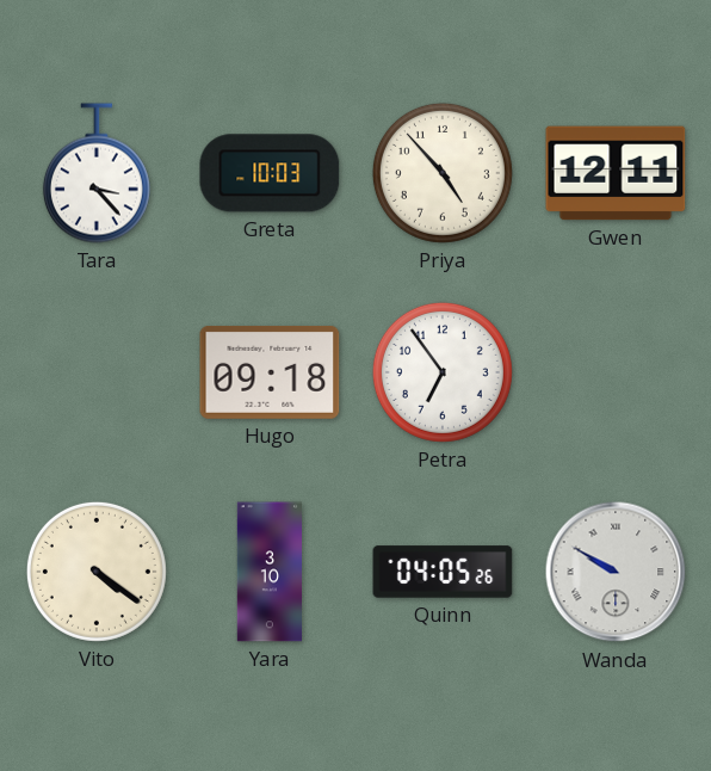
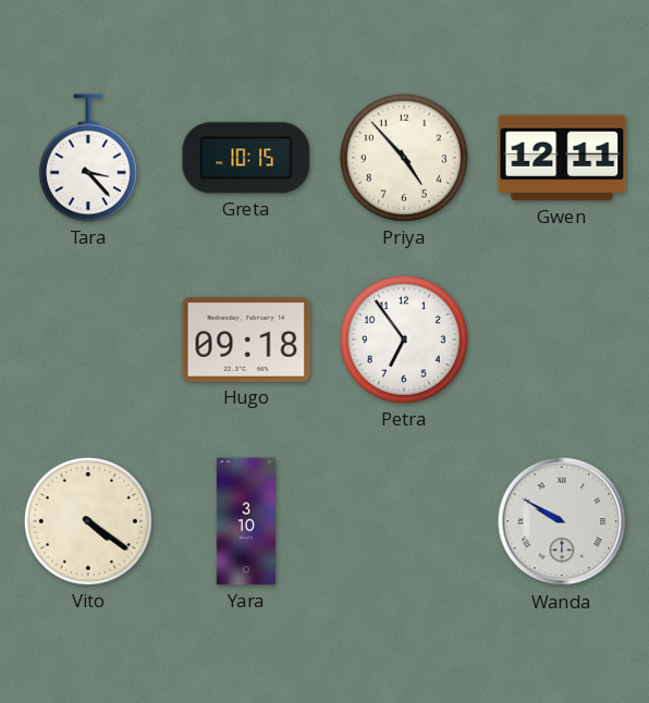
Greta: 10:03 -> 10:15
Quinn: 04:05 -> none
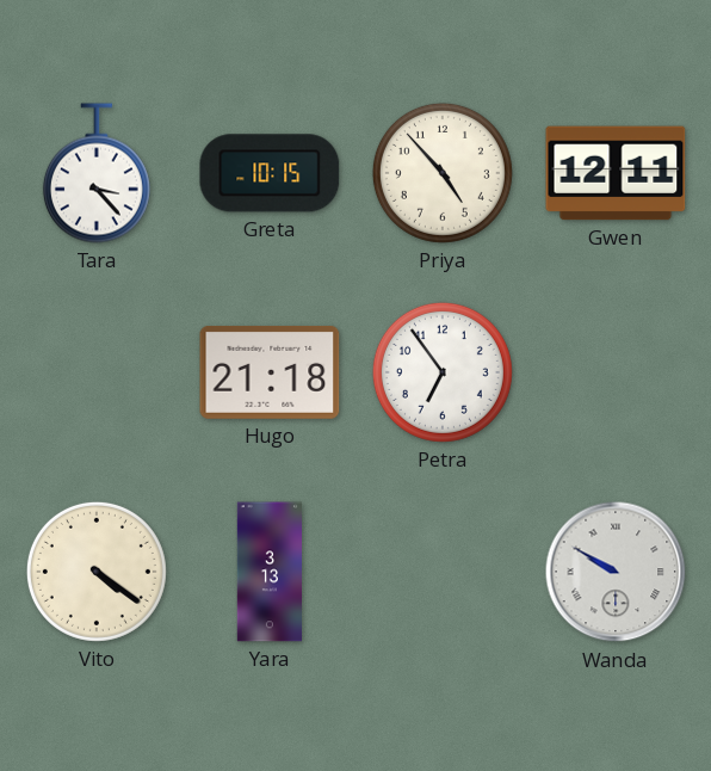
Hugo: 09:18 -> 21:18
Yara: 3:10 -> 3:13
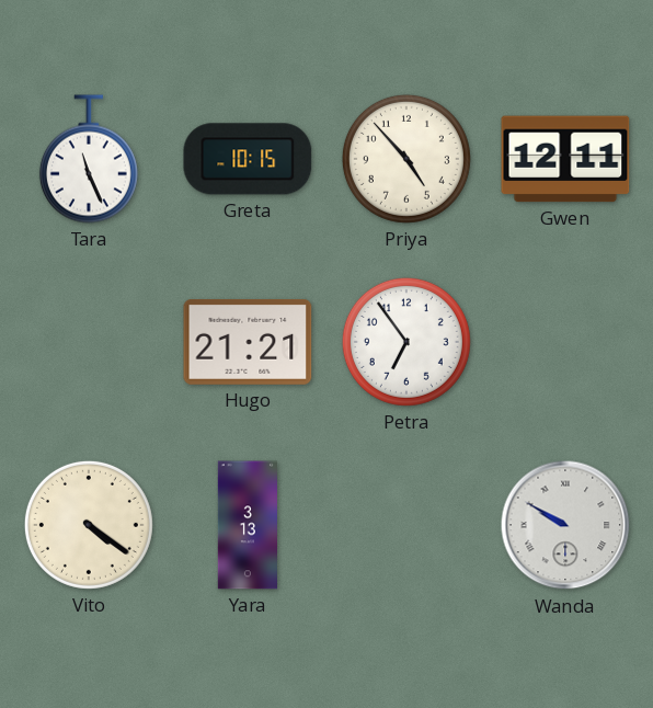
Tara: 3:23 -> 11:26
Hugo: 21:18 -> 21:21
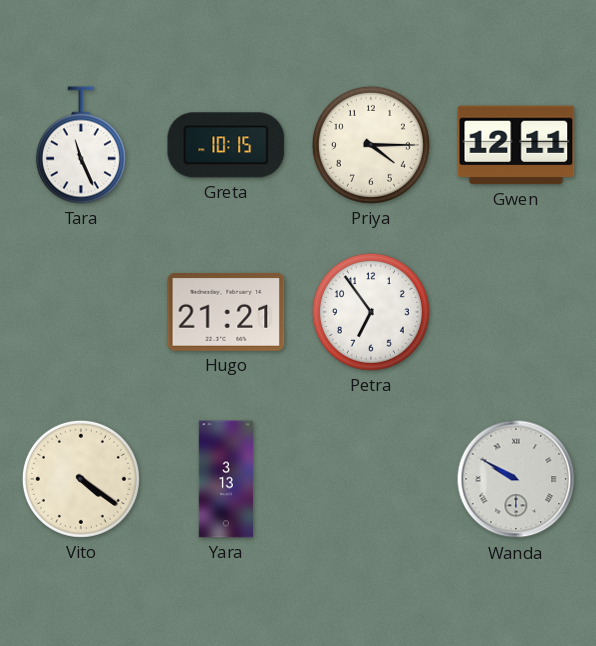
Priya: 4:53 -> 4:15
